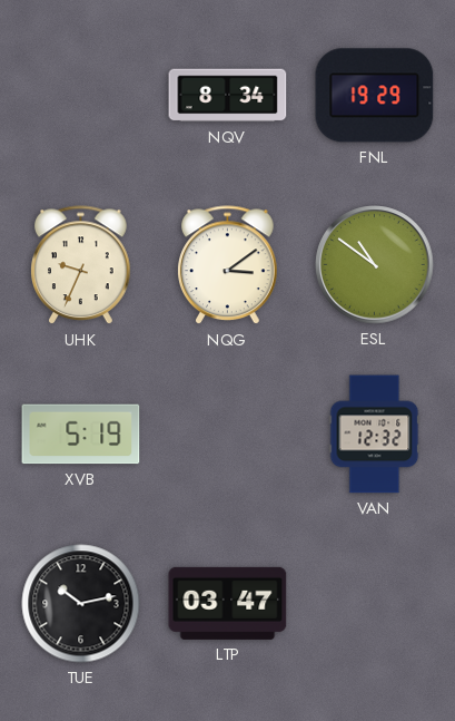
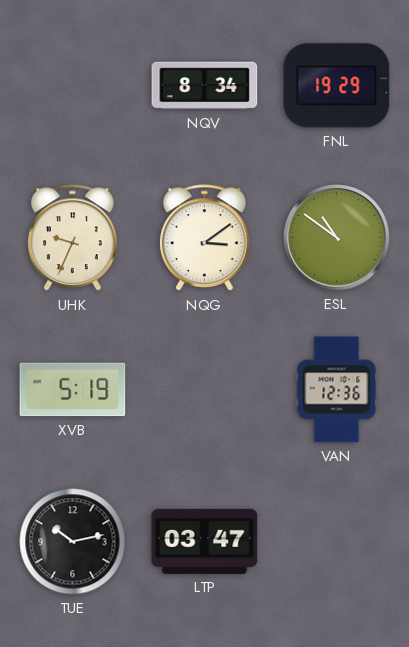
VAN: 12:32 -> 12:36
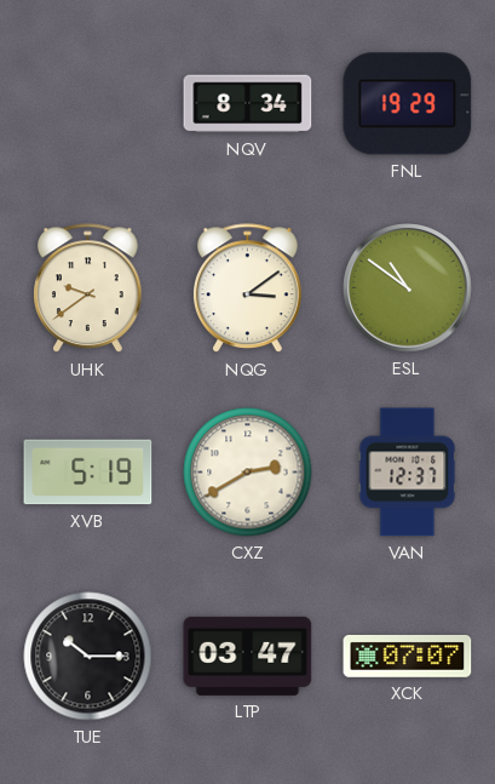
UHK: 9:34 -> 9:39
CXZ: none -> 2:40
VAN: 12:36 -> 12:37
TUE: 10:13 -> 10:15
XCK: none -> 07:07
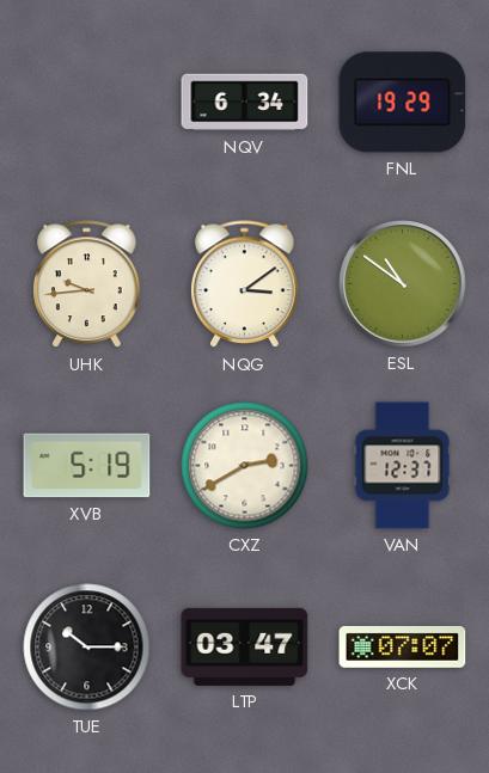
NQV: 8:34 -> 6:34
UHK: 9:39 -> 9:44
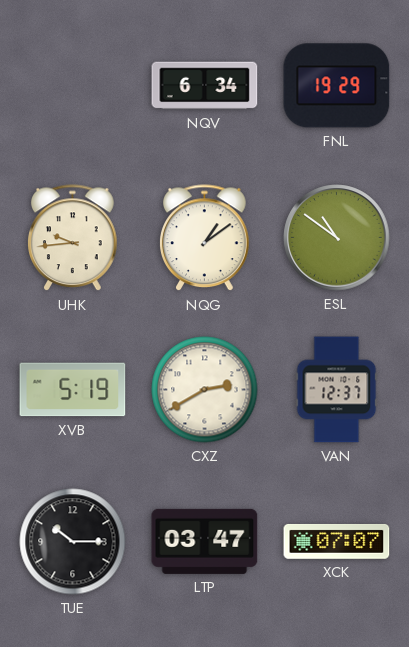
NQG: 3:09 -> 1:09
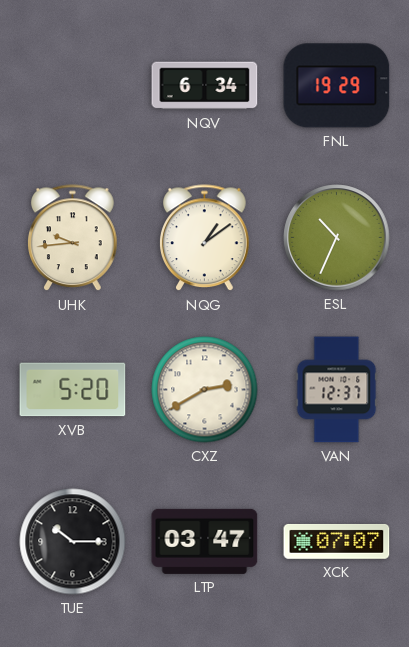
ESL: 10:51 -> 10:34
XVB: 5:19 -> 5:20
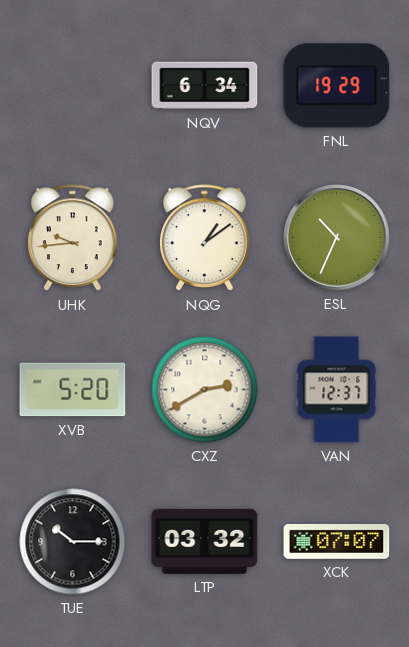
LTP: 03:47 -> 03:32
